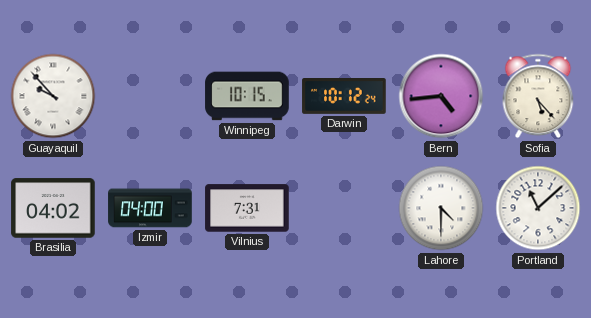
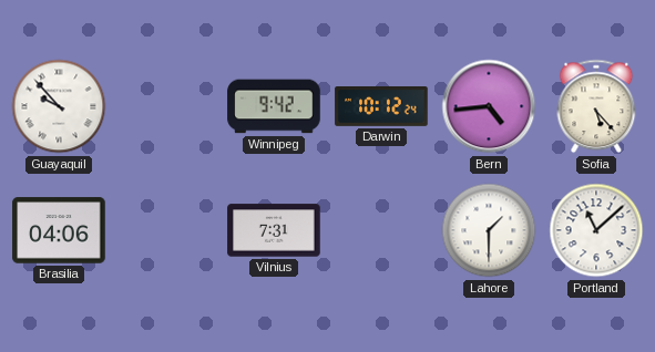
Winnipeg: 10:15 -> 9:42
Brasilia: 04:02 -> 04:06
Izmir: 04:00 -> none
Lahore: 4:30 -> 1:30
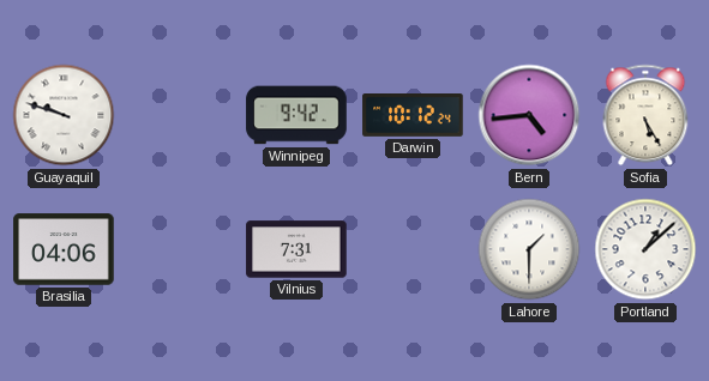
Guayaquil: 9:53 -> 9:48
Sofia: 5:23 -> 5:25
Portland: 11:08 -> 1:08
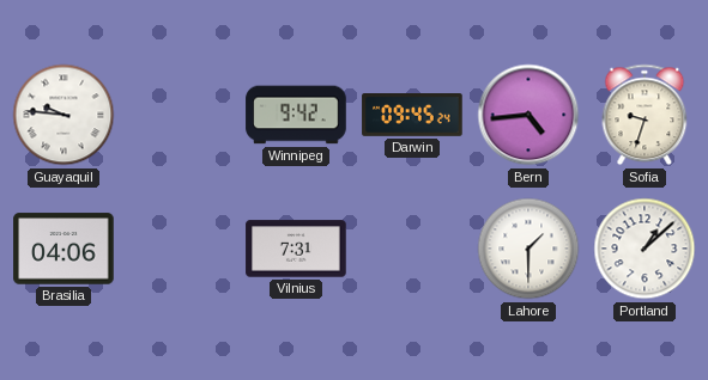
Guayaquil: 9:48 -> 9:46
Darwin: 10:12 -> 09:45
Sofia: 5:25 -> 9:33
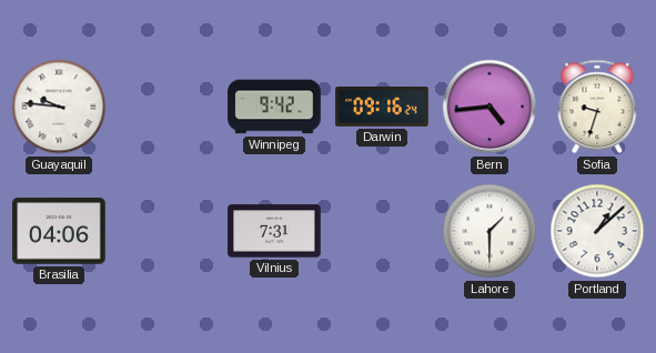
Darwin: 09:45 -> 09:16
